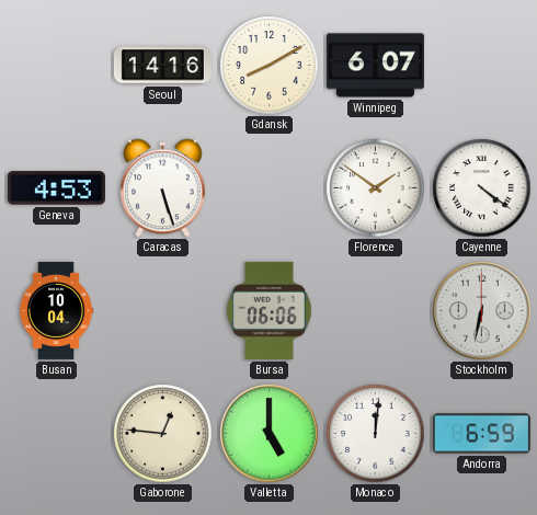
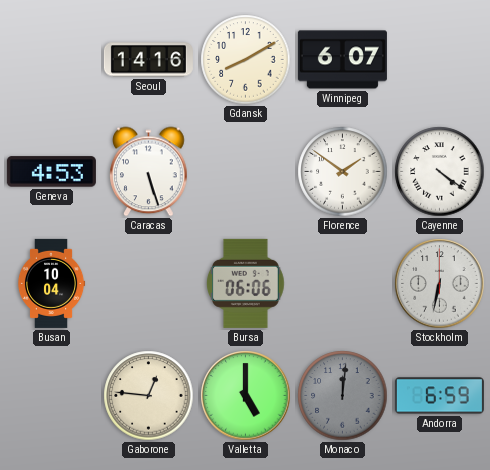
Monaco dial: white -> grey
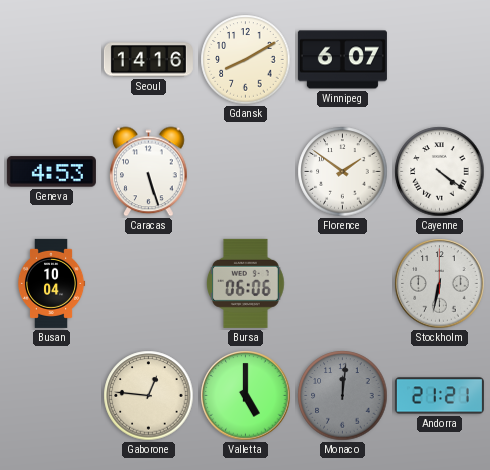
Andorra: 6:59 -> 21:21
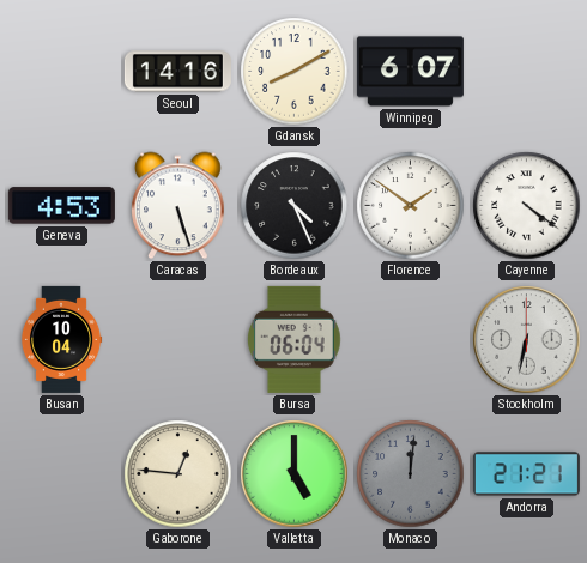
Bordeaux: none -> 4:26
Bursa: 06:06 -> 06:04
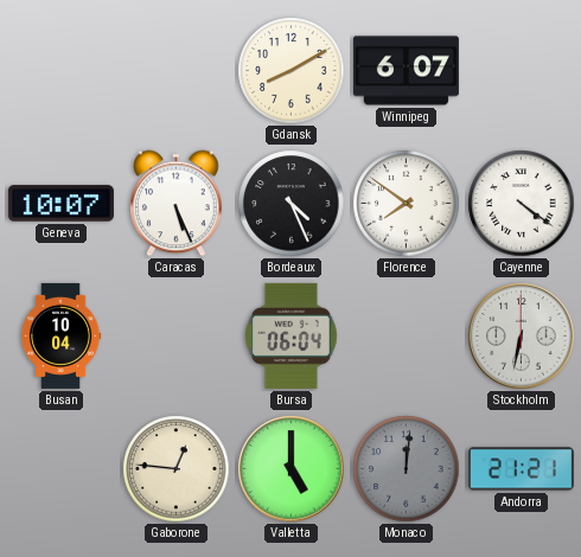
Seoul: 14:16 -> none
Geneva: 4:53 -> 10:07
Caracas: 5:27 -> 5:26
Florence: 1:51 -> 7:51
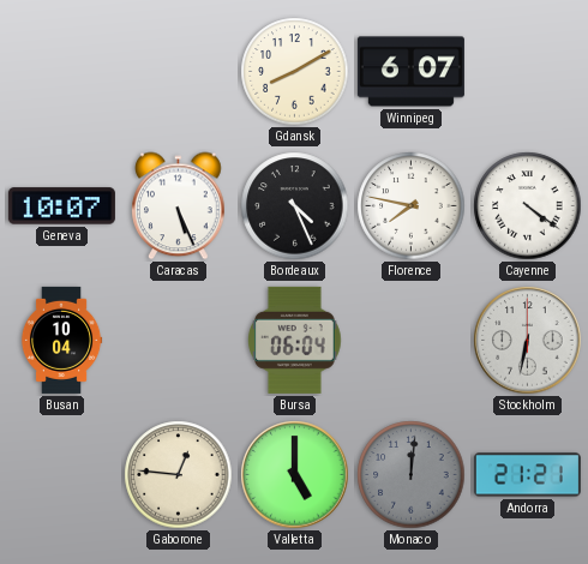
Florence: 7:51 -> 7:47
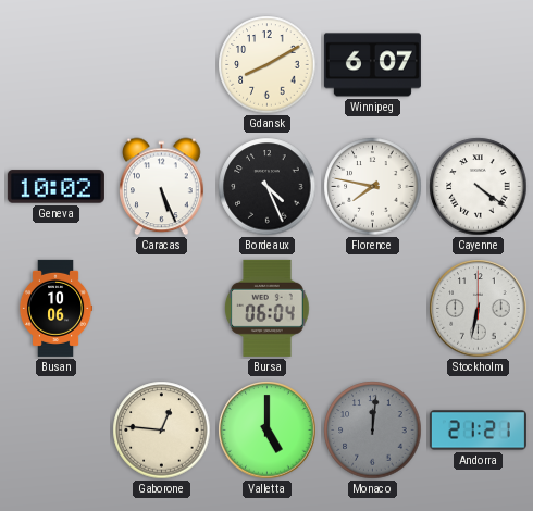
Geneva: 10:07 -> 10:02
Busan: 10:04 -> 10:06
